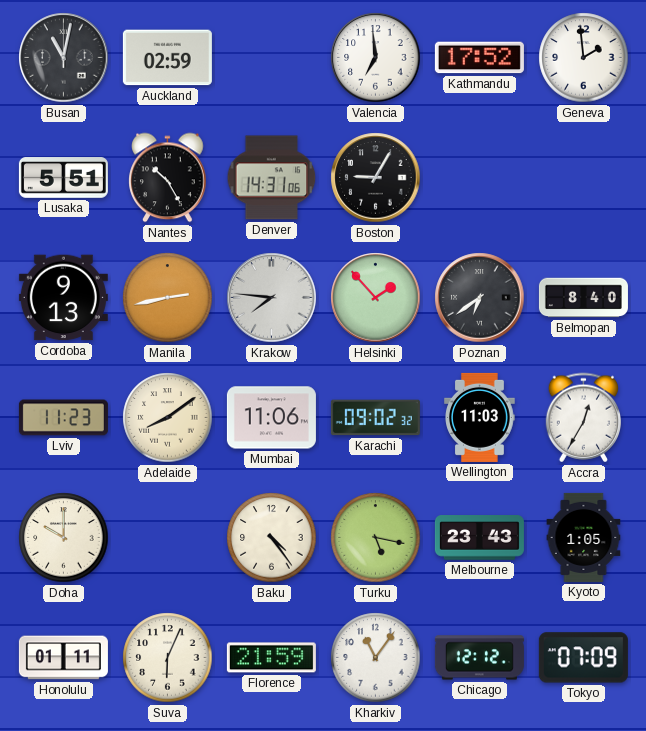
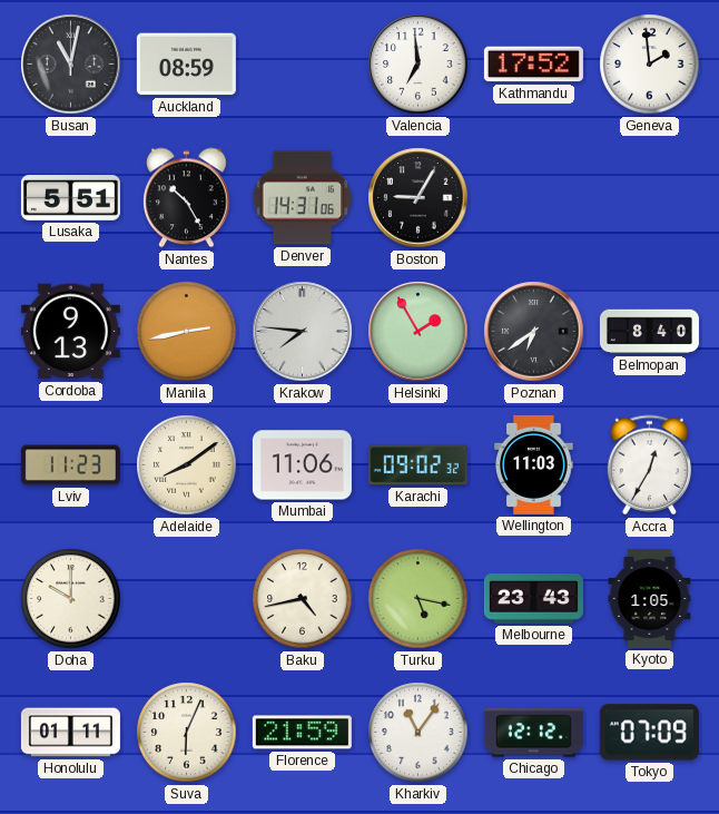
Auckland: 02:59 -> 08:59
Helsinki: 1:53 -> 1:55
Baku: 4:24 -> 4:43
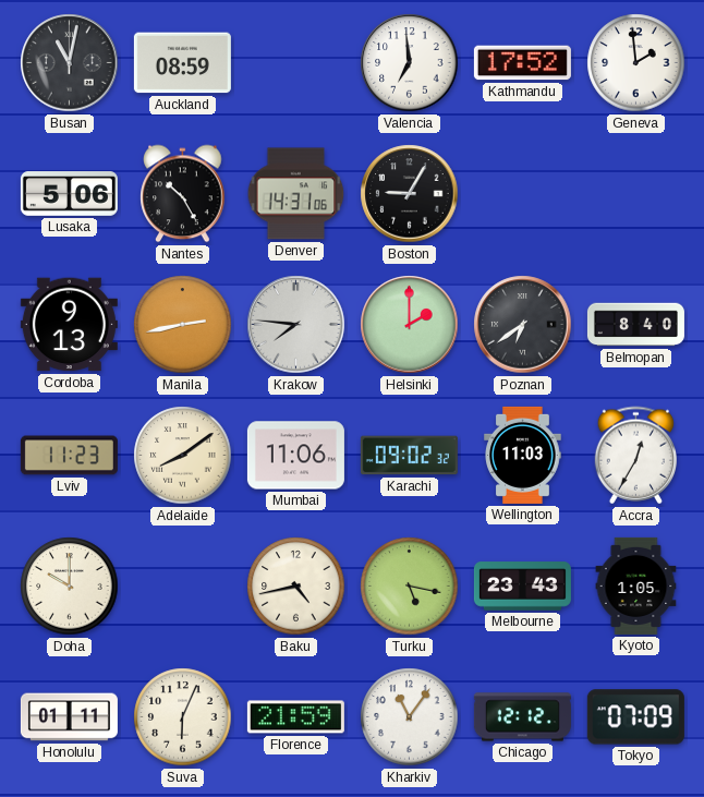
Lusaka: 5:51 -> 5:06
Helsinki: 1:55 -> 2:00
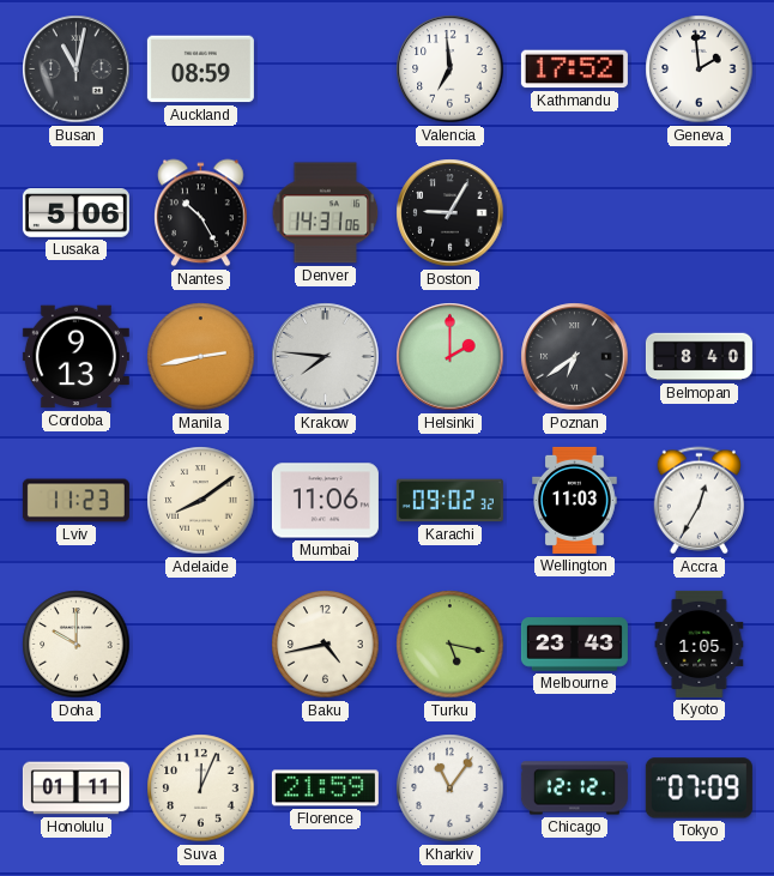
Suva: 6:04 -> 12:04
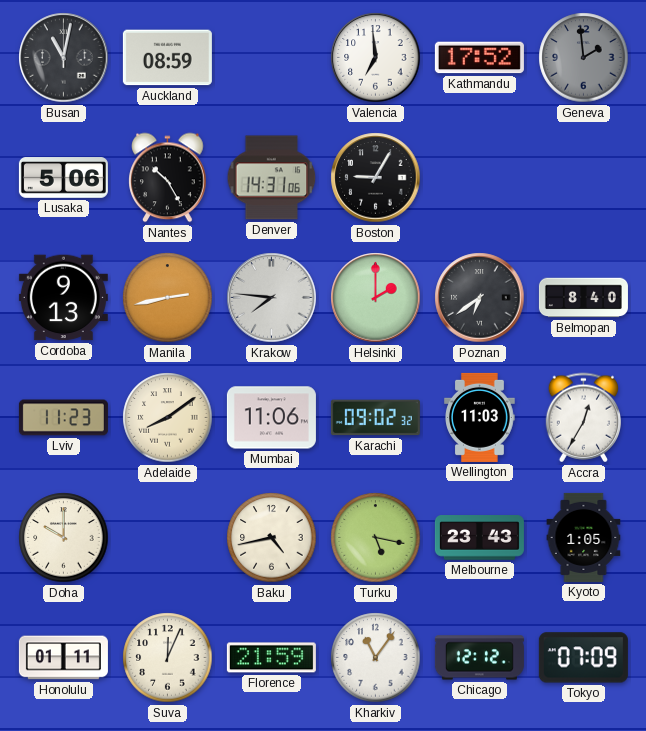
Geneva dial: white -> grey
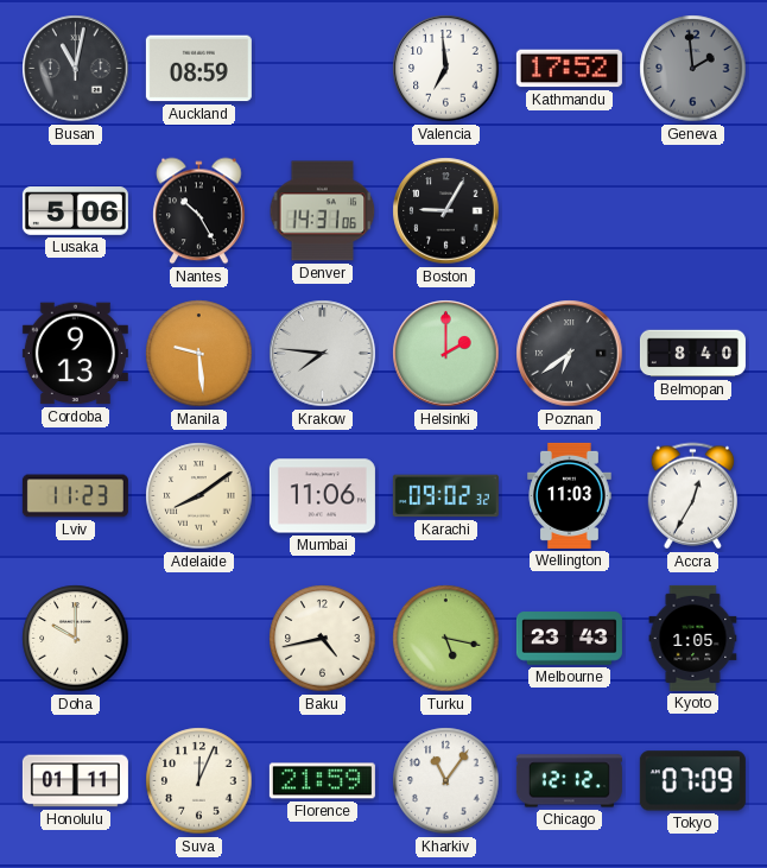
Manila: 2:43 -> 9:29
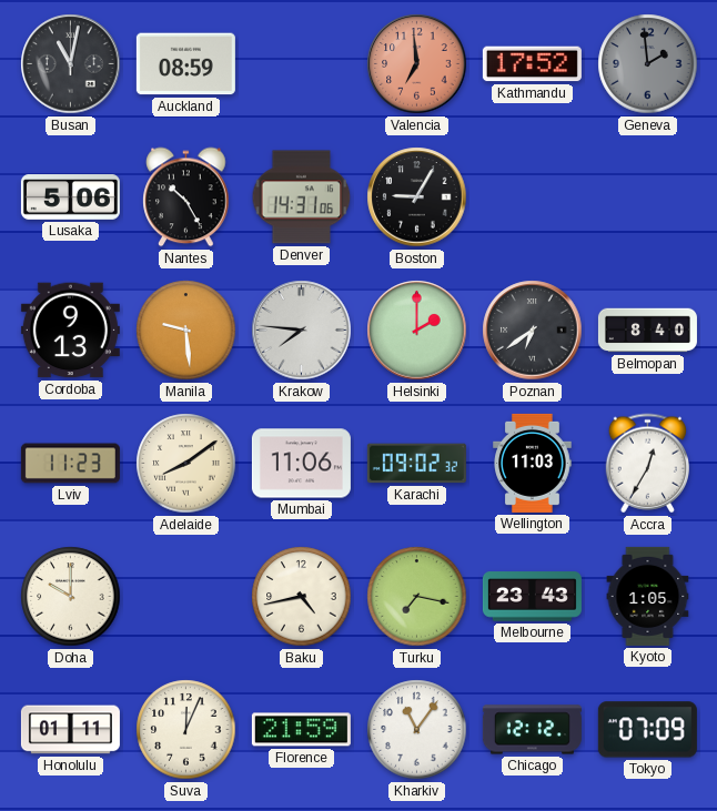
Valencia dial: white -> salmon
Turku: 5:17 -> 7:17
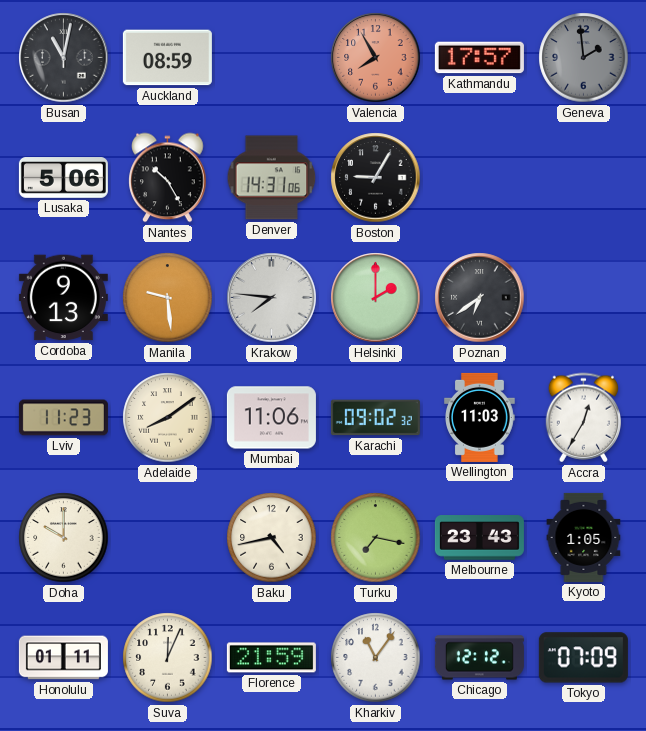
Valencia: 6:59 -> 7:55
Kathmandu: 17:52 -> 17:57
Belmopan: 8:40 -> none
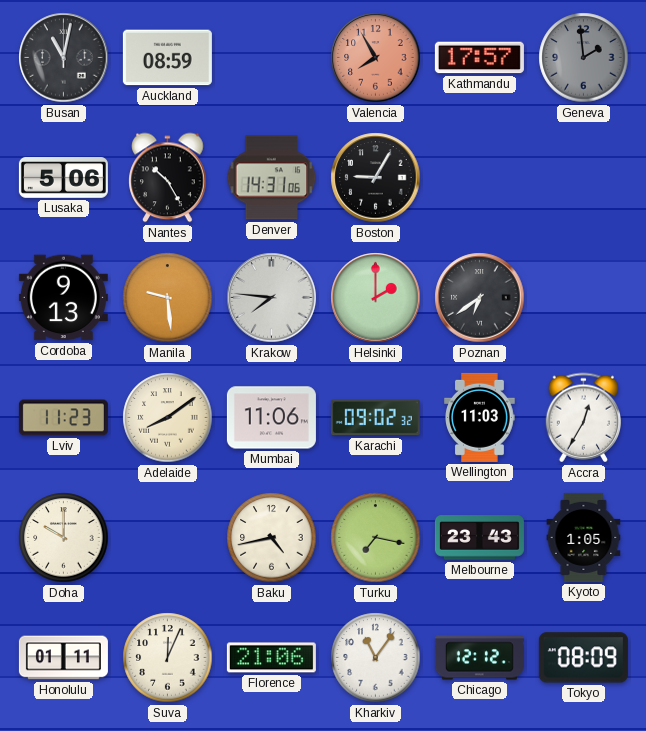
Florence: 21:59 -> 21:06
Tokyo: 07:09 -> 08:09
